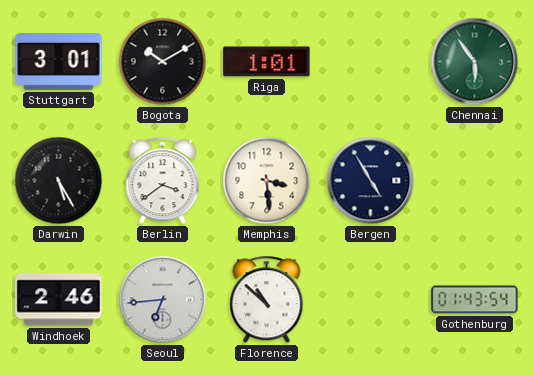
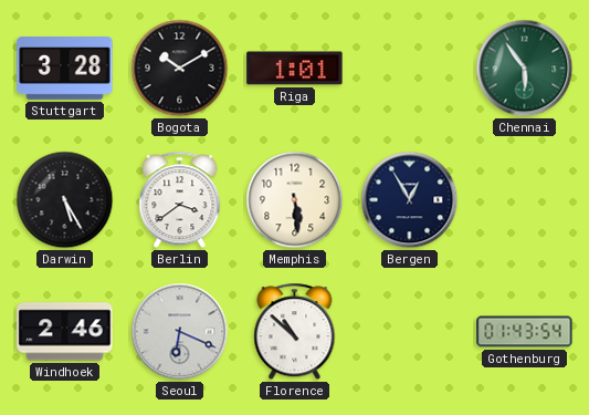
Stuttgart: 3:01 -> 3:28
Memphis: 3:29 -> 5:29
Bergen: 4:55 -> 12:55
Seoul: 6:44 -> 6:19
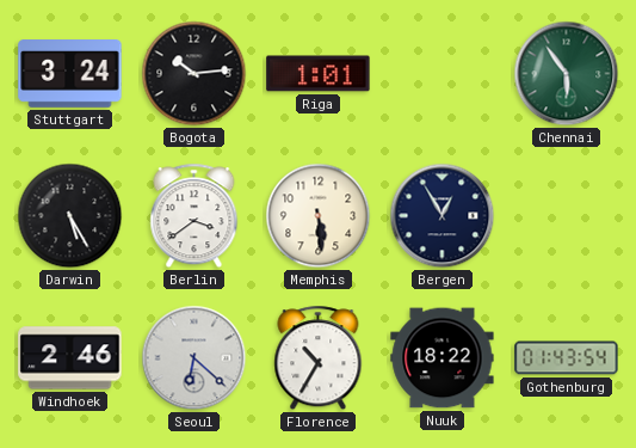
Stuttgart: 3:28 -> 3:24
Bogota: 10:10 -> 10:14
Seoul: 6:19 -> 6:22
Florence: 10:52 -> 10:35
Nuuk: none -> 18:22
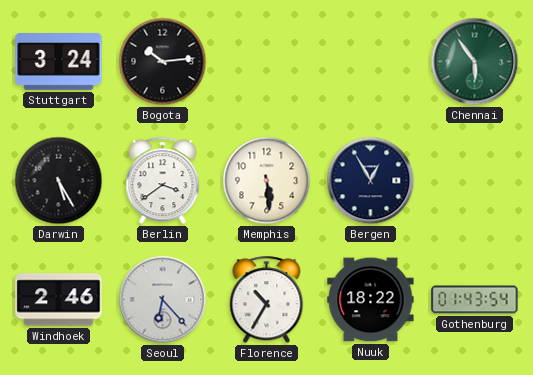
Riga: 1:01 -> none
Seoul: 6:22 -> 6:23
